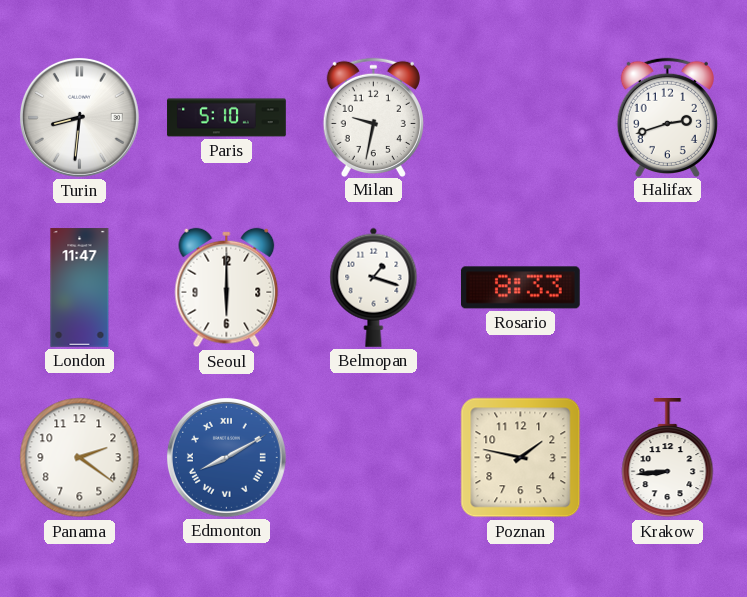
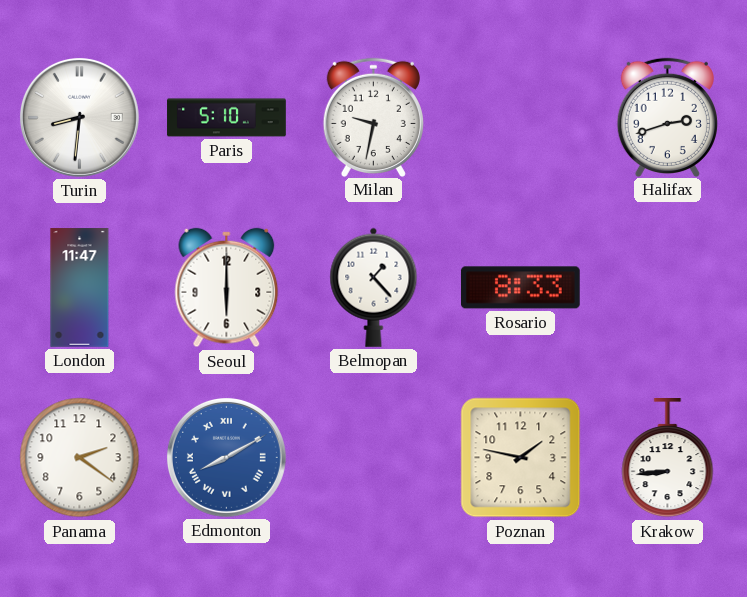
Belmopan: 1:18 -> 1:23
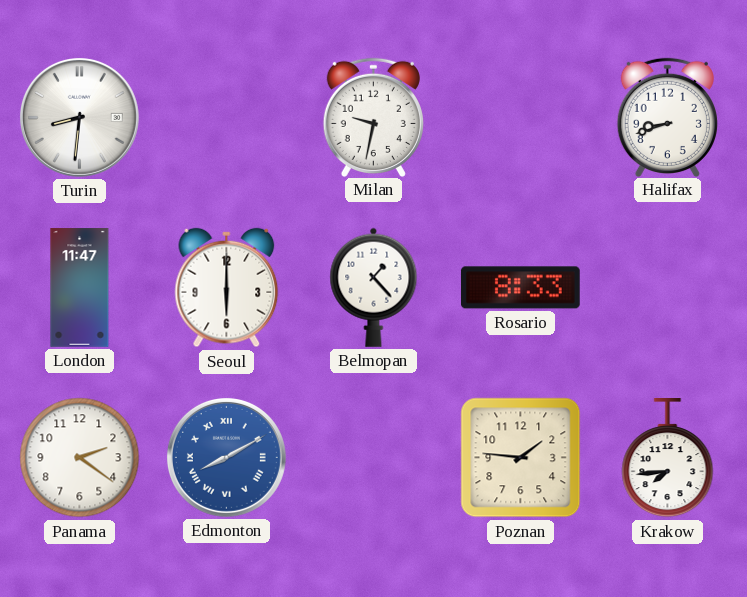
Paris: 5:10 -> none
Halifax: 2:42 -> 8:42
Poznan: 1:47 -> 1:46
Krakow: 8:44 -> 7:44
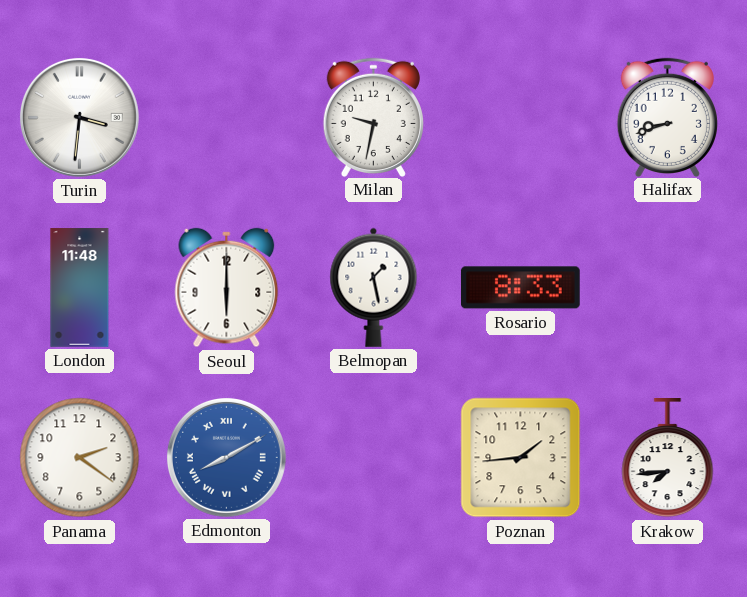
Turin: 8:31 -> 3:31
London: 11:47 -> 11:48
Belmopan: 1:23 -> 1:28
Poznan: 1:46 -> 1:44
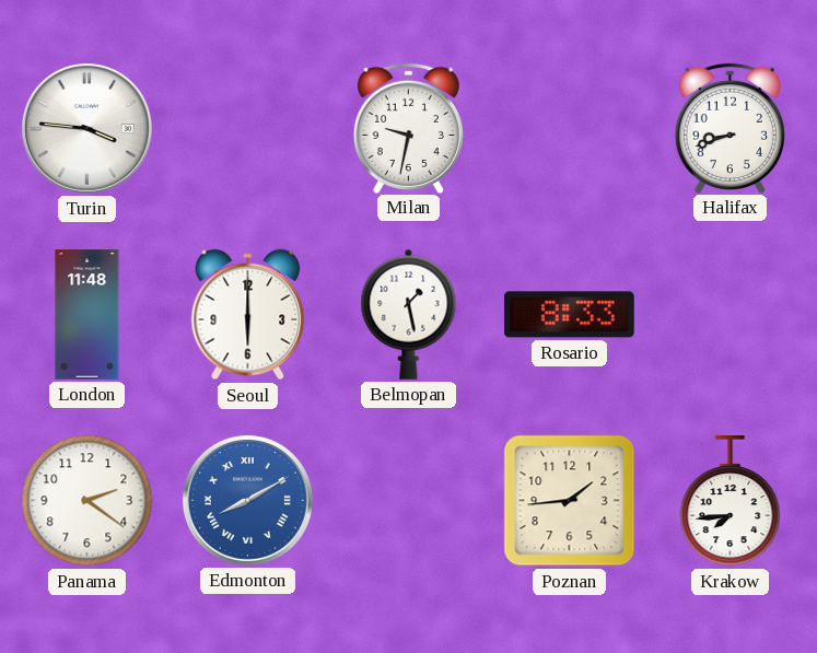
Turin: 3:31 -> 3:46
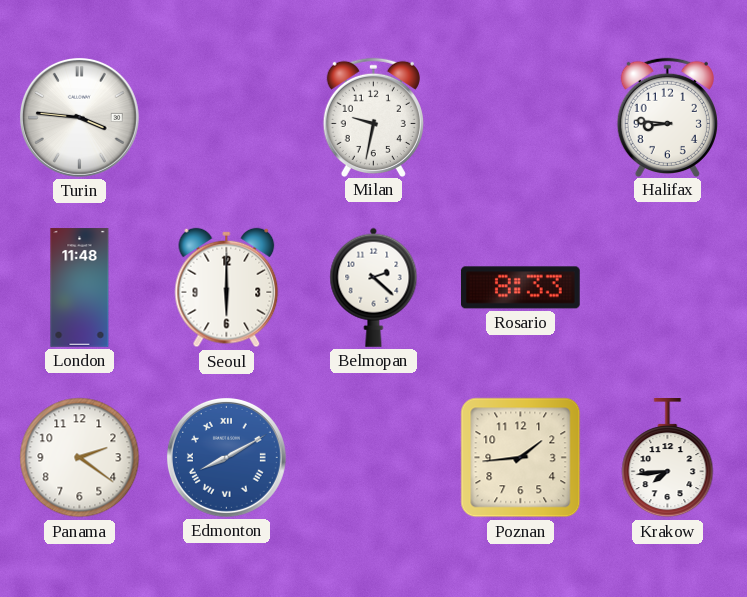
Halifax: 8:42 -> 8:46
Belmopan: 1:28 -> 2:22
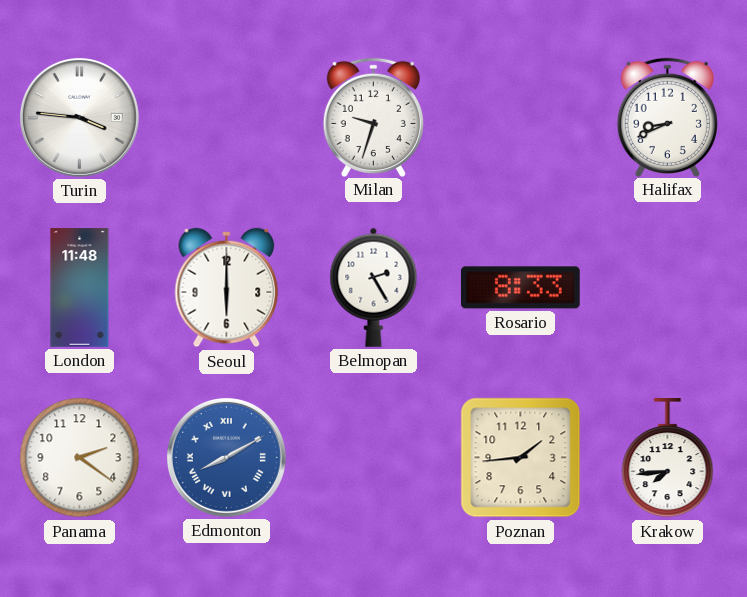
Milan: 9:32 -> 9:33
Halifax: 8:46 -> 8:41
Belmopan: 2:22 -> 2:25
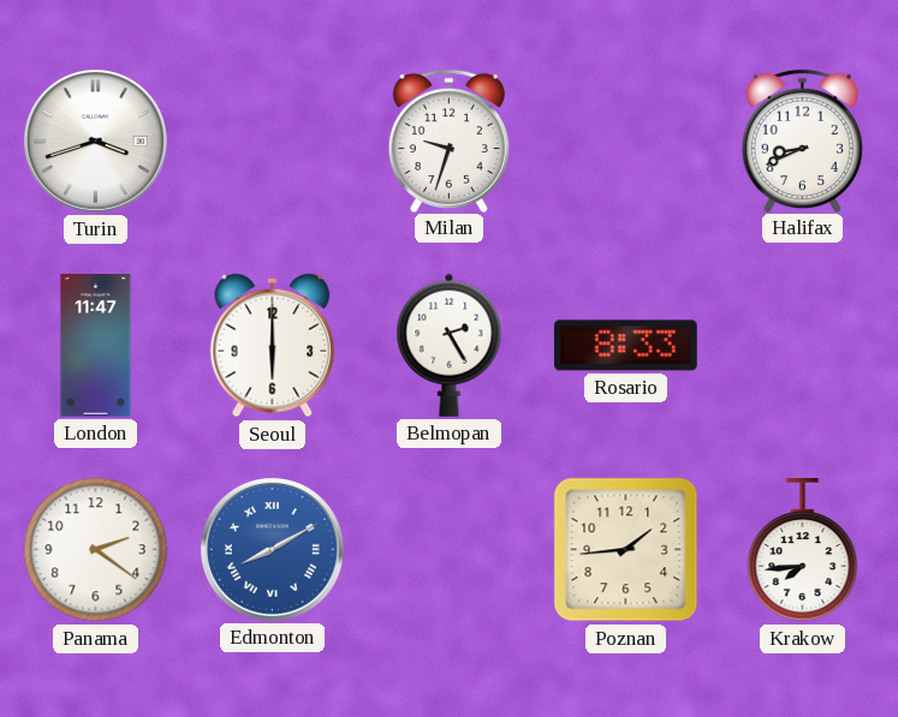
Turin: 3:46 -> 3:42
London: 11:48 -> 11:47
